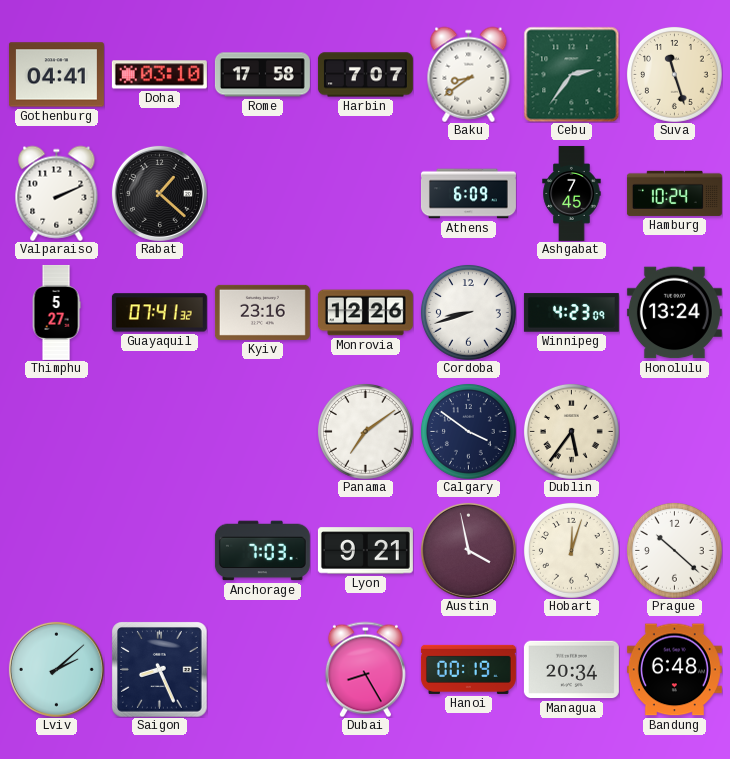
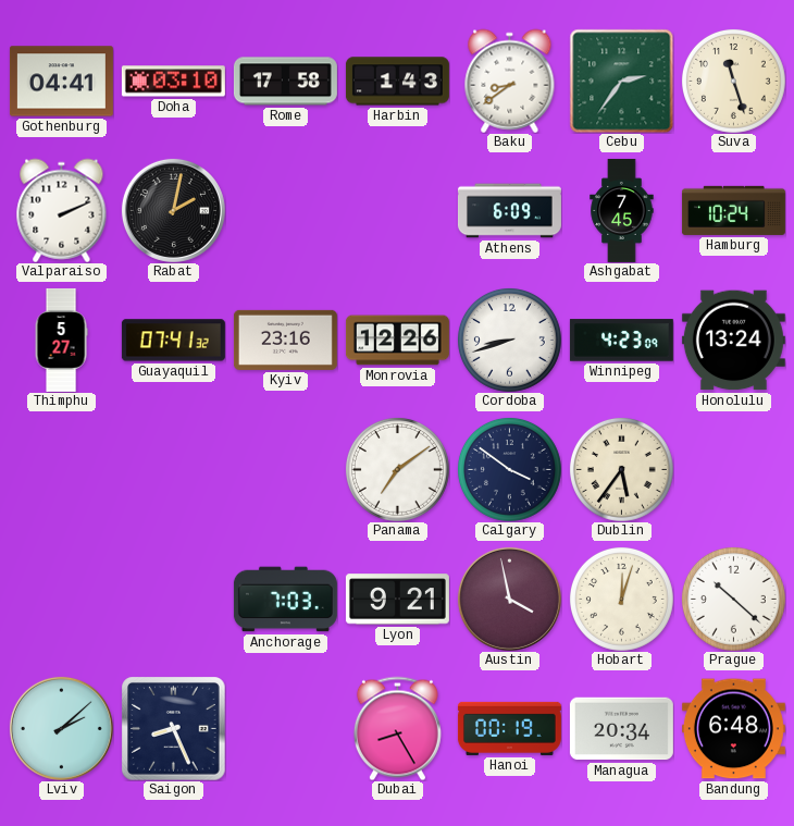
Harbin: 7:07 -> 1:43
Rabat: 1:22 -> 2:02
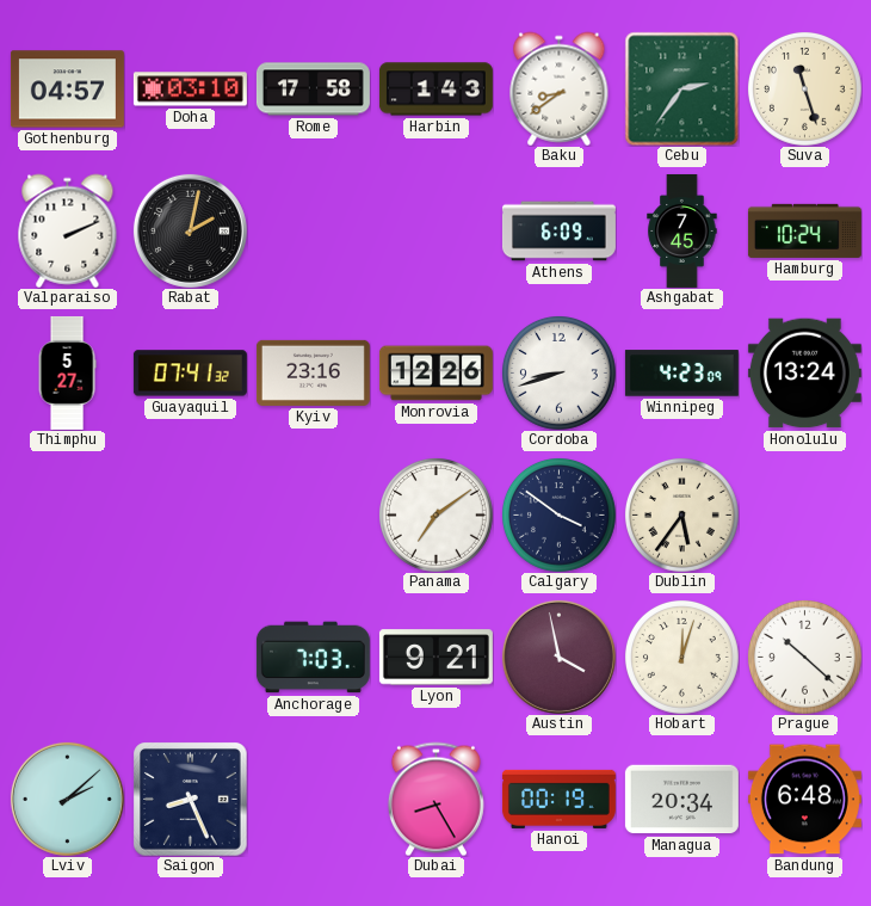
Gothenburg: 04:41 -> 04:57
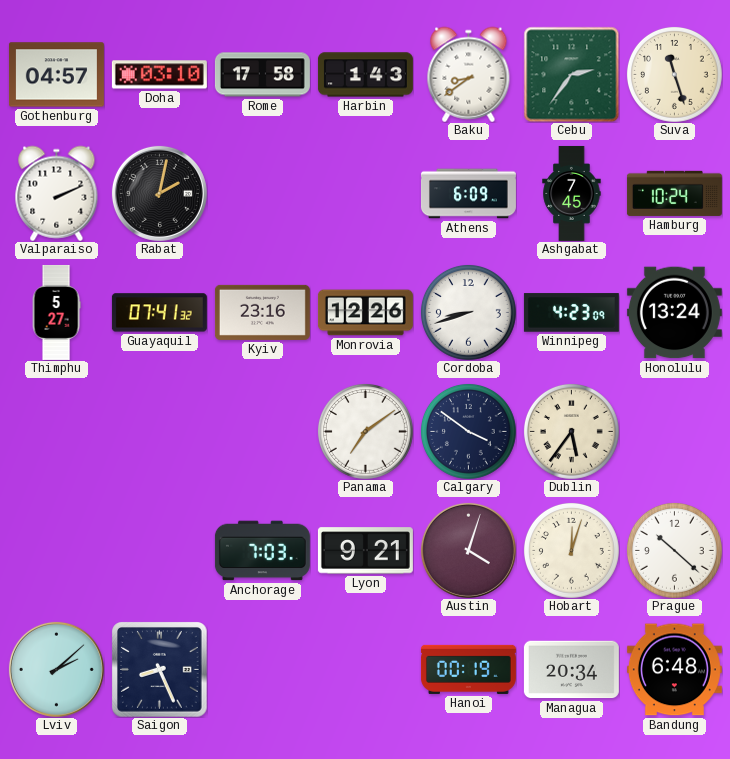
Austin: 3:58 -> 4:03
Dubai: 8:25 -> none
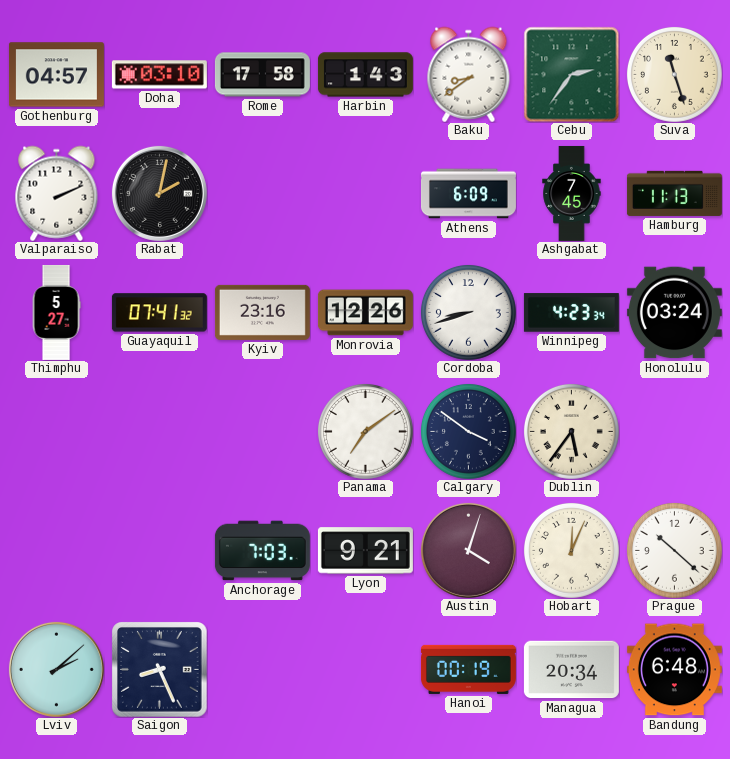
Hamburg: 10:24 -> 11:13
Winnipeg: 4:23:09 -> 4:23:34
Honolulu: 13:24 -> 03:24
Hobart: 12:03 -> 12:04
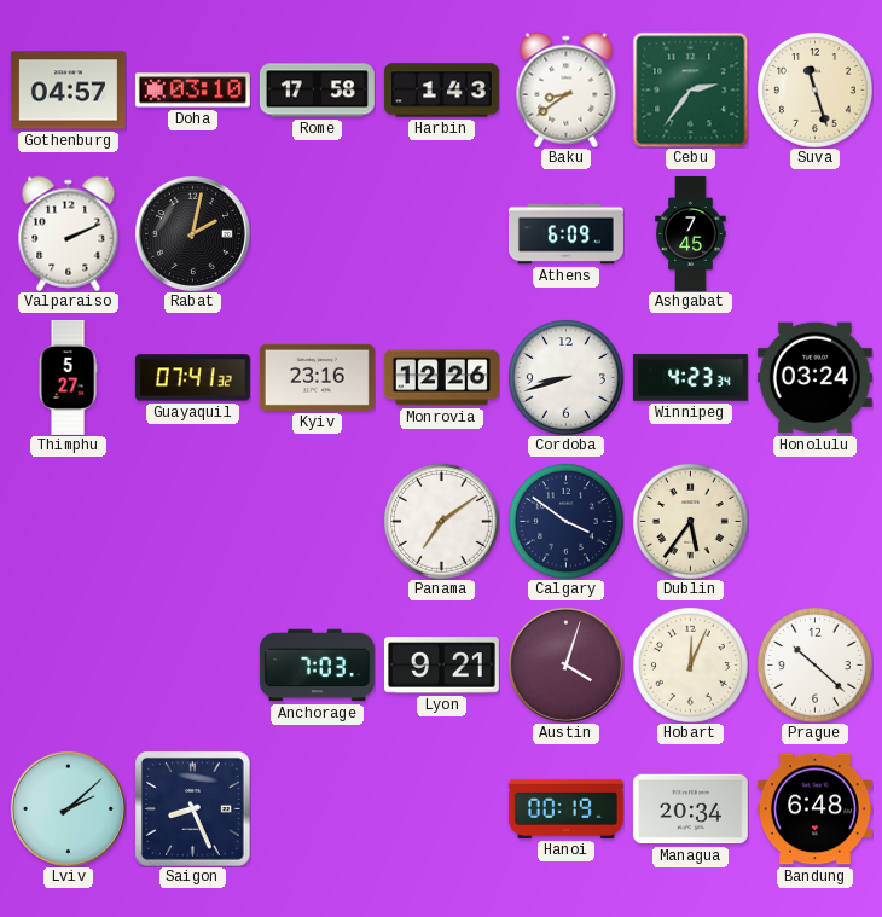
Hamburg: 11:13 -> none
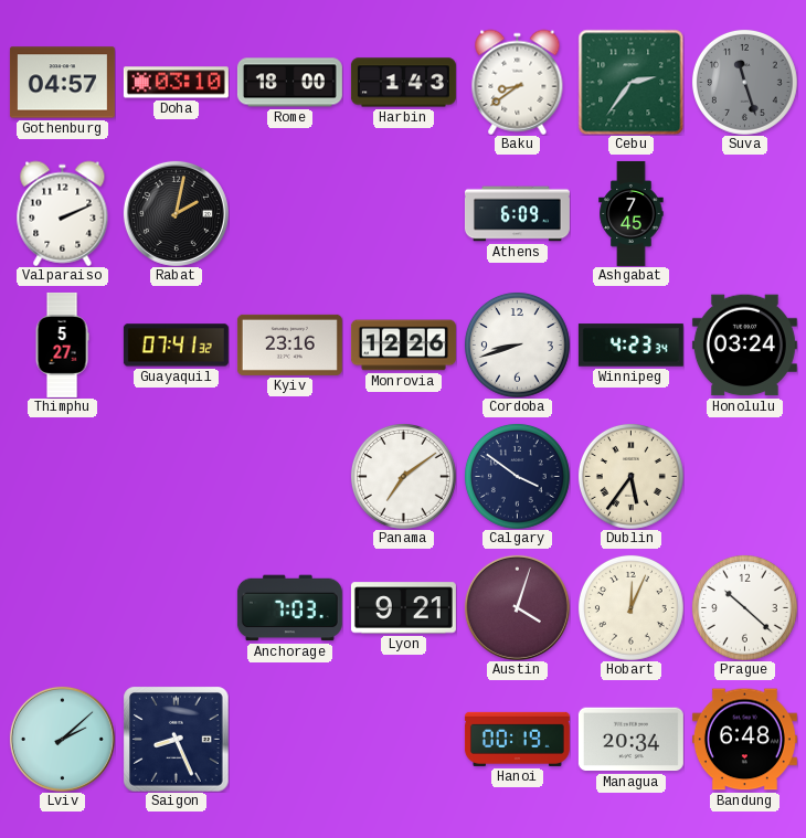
Rome: 17:58 -> 18:00
Suva dial: cream -> grey
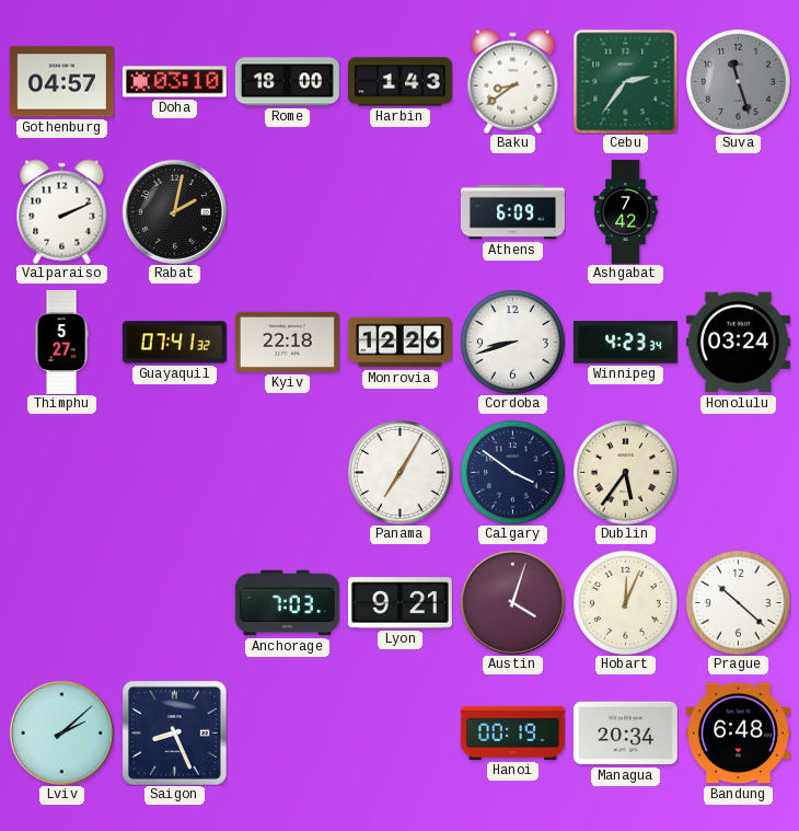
Ashgabat: 7:45 -> 7:42
Kyiv: 23:16 -> 22:18
Panama: 7:09 -> 7:05
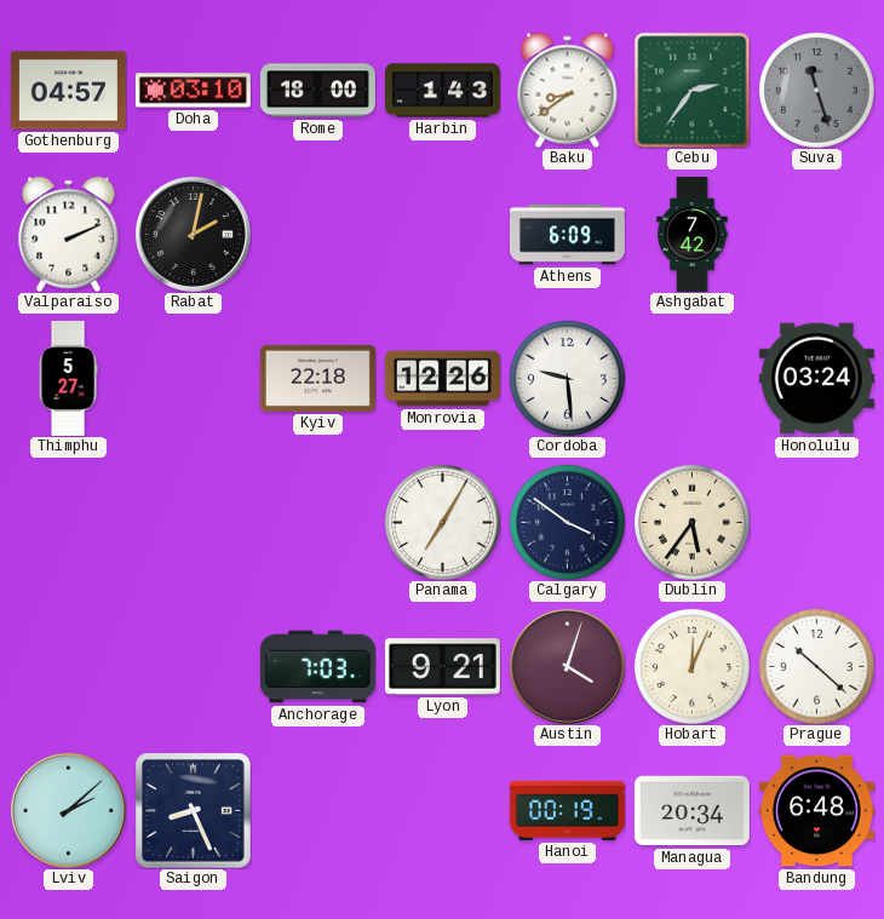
Guayaquil: 07:41 -> none
Cordoba: 8:42 -> 9:29
Winnipeg: 4:23 -> none
